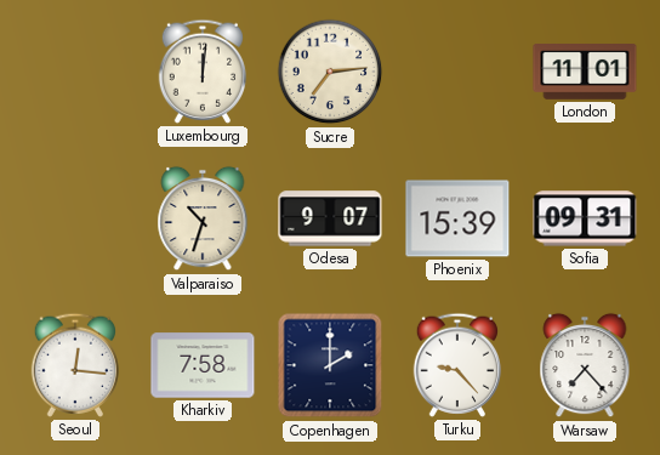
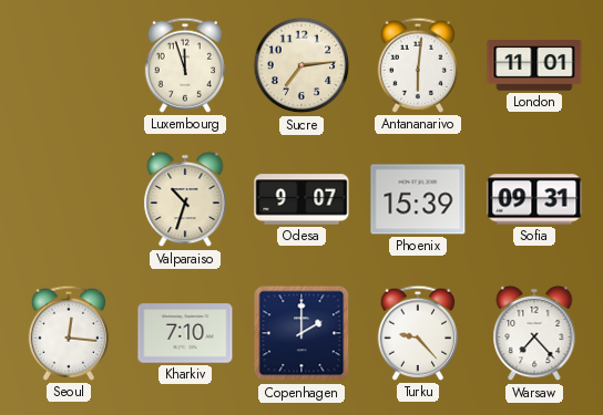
Luxembourg: 12:01 -> 11:57
Antananarivo: none -> 6:01
Kharkiv: 7:58 -> 7:10
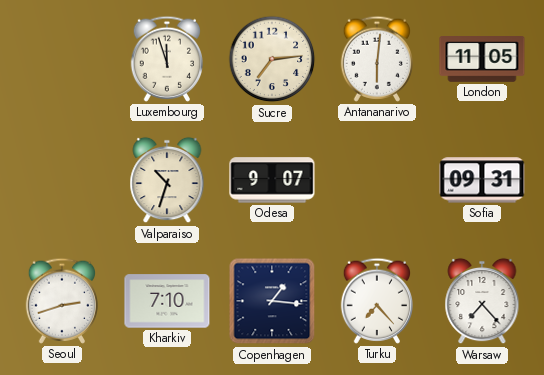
London: 11:01 -> 11:05
Phoenix: 15:39 -> none
Seoul: 12:16 -> 2:42
Copenhagen: 2:00 -> 1:16
Turku: 9:23 -> 7:23
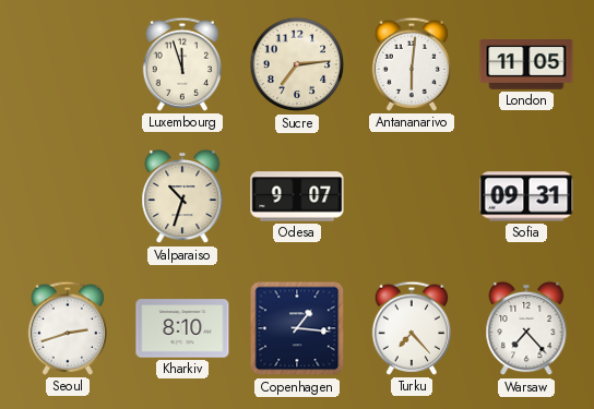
Kharkiv: 7:10 -> 8:10
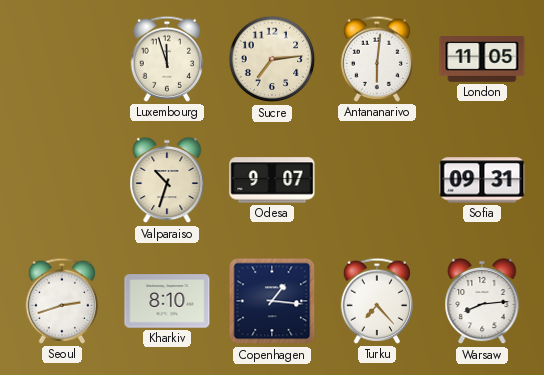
Warsaw: 7:23 -> 8:14
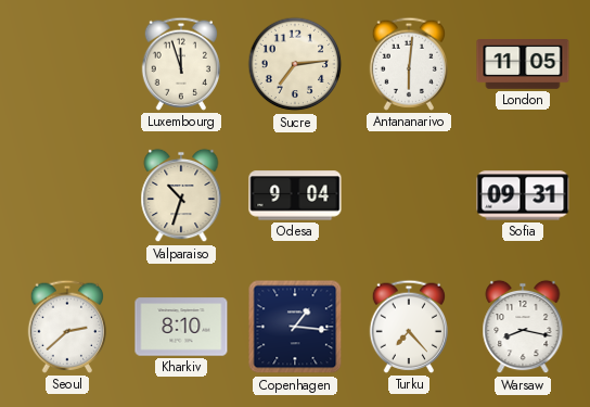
Odesa: 9:07 -> 9:04
Seoul: 2:42 -> 2:38
Warsaw: 8:14 -> 8:17
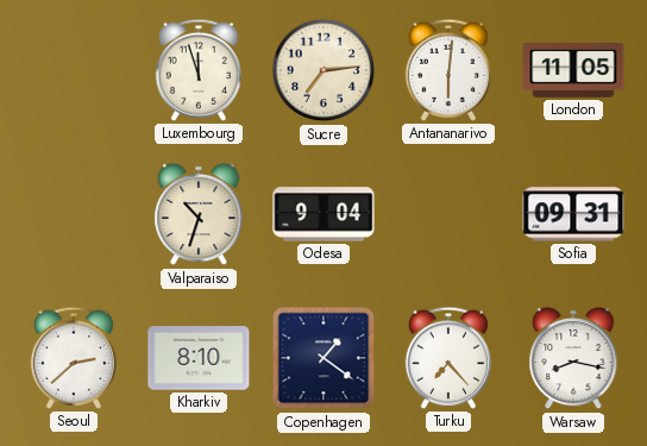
Copenhagen: 1:16 -> 1:21
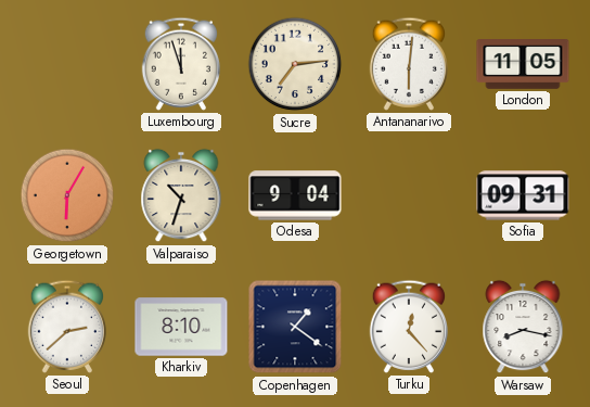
Georgetown: none -> 6:05
Turku: 7:23 -> 12:23
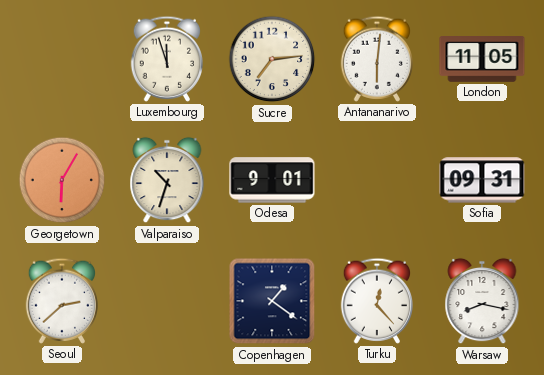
Odesa: 9:04 -> 9:01
Kharkiv: 8:10 -> none
